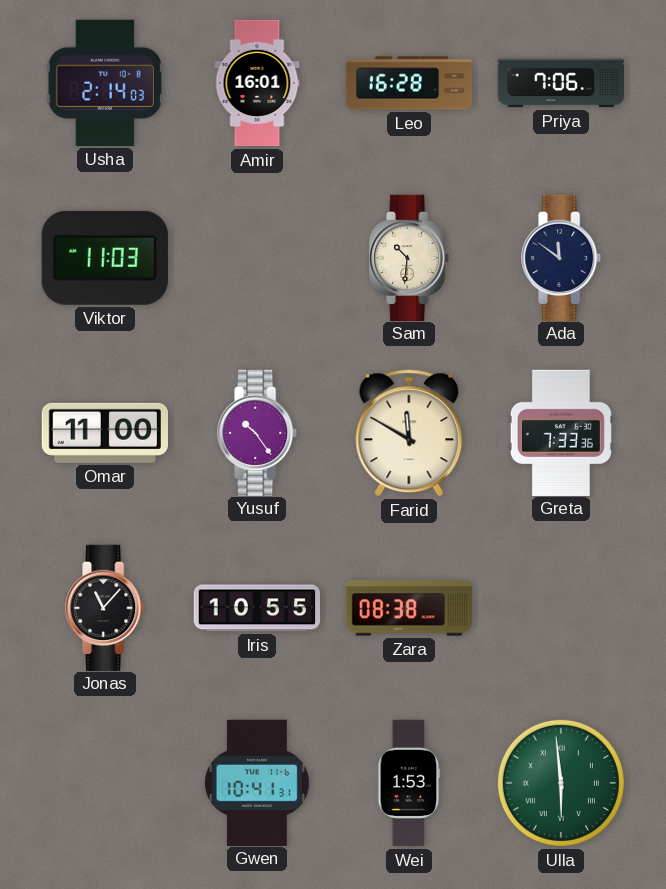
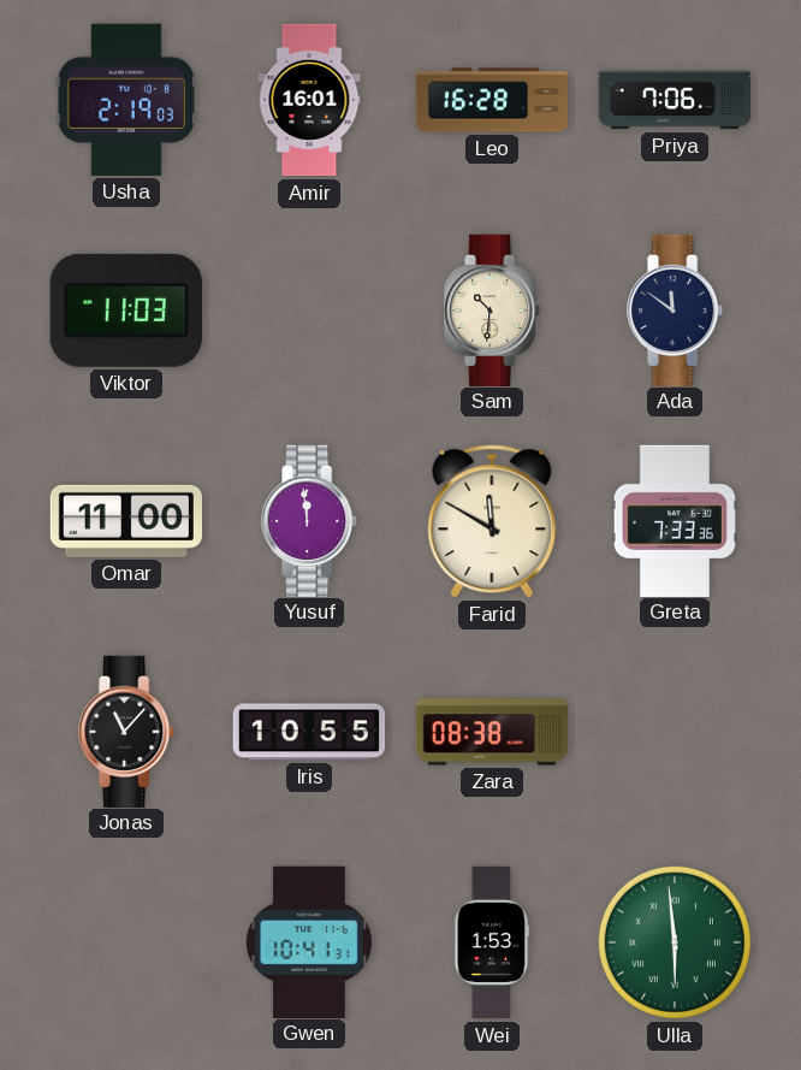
Usha: 2:14 -> 2:19
Yusuf: 10:24 -> 11:59
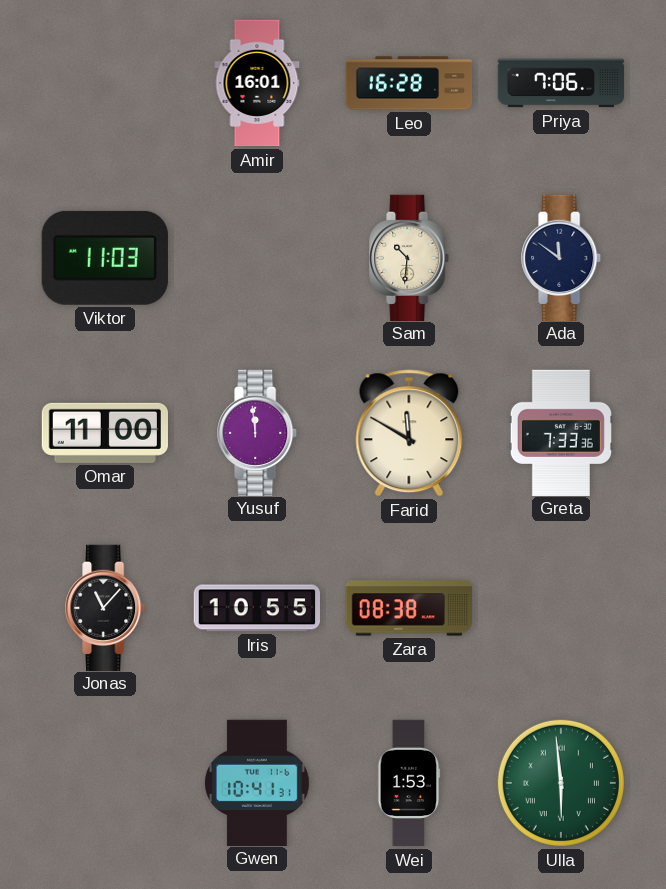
Usha: 2:19 -> none
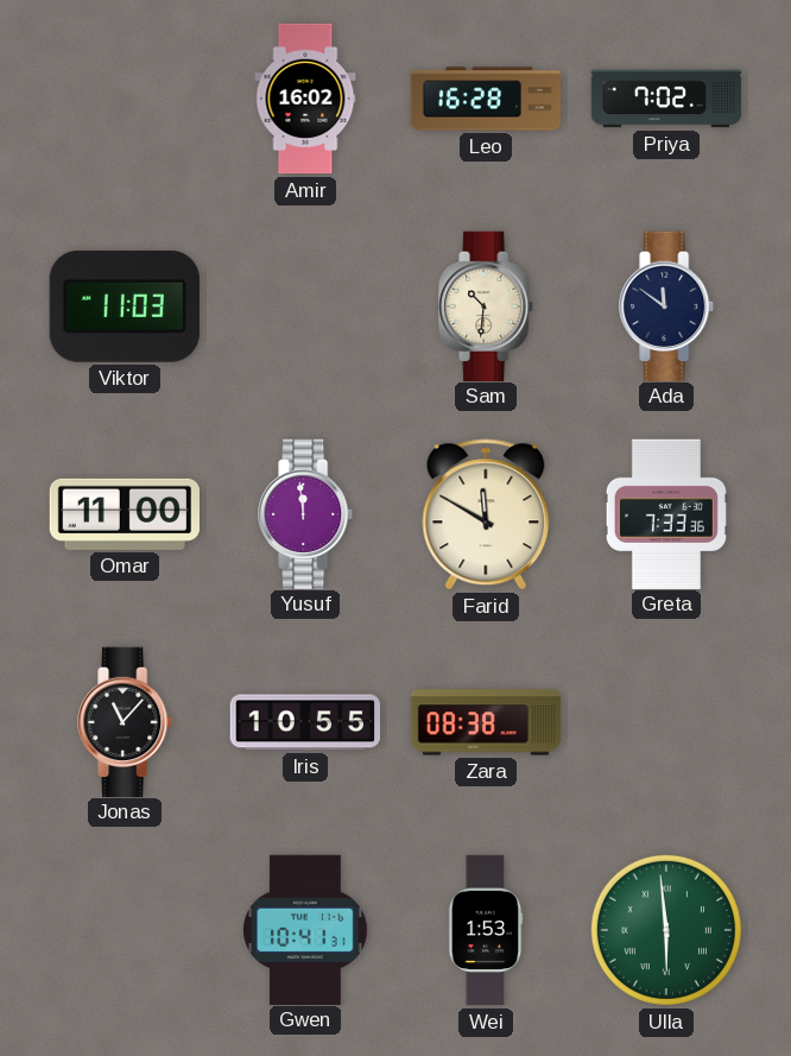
Amir: 16:01 -> 16:02
Priya: 7:06 -> 7:02
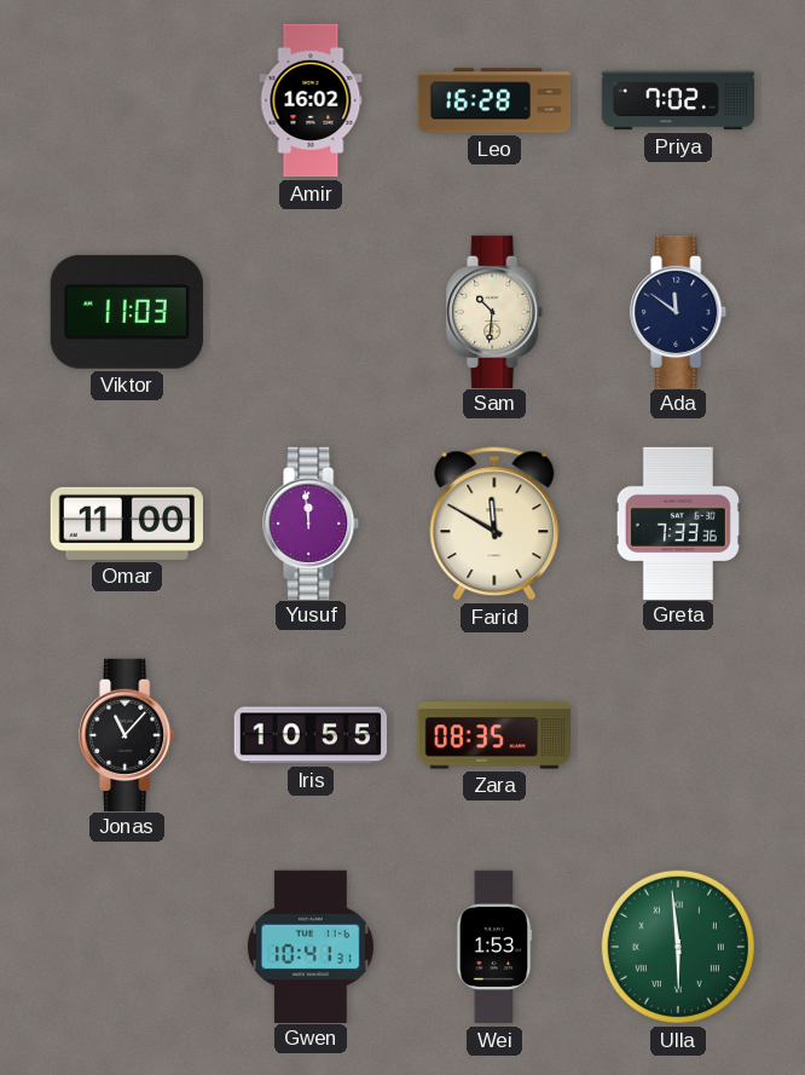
Zara: 08:38 -> 08:35
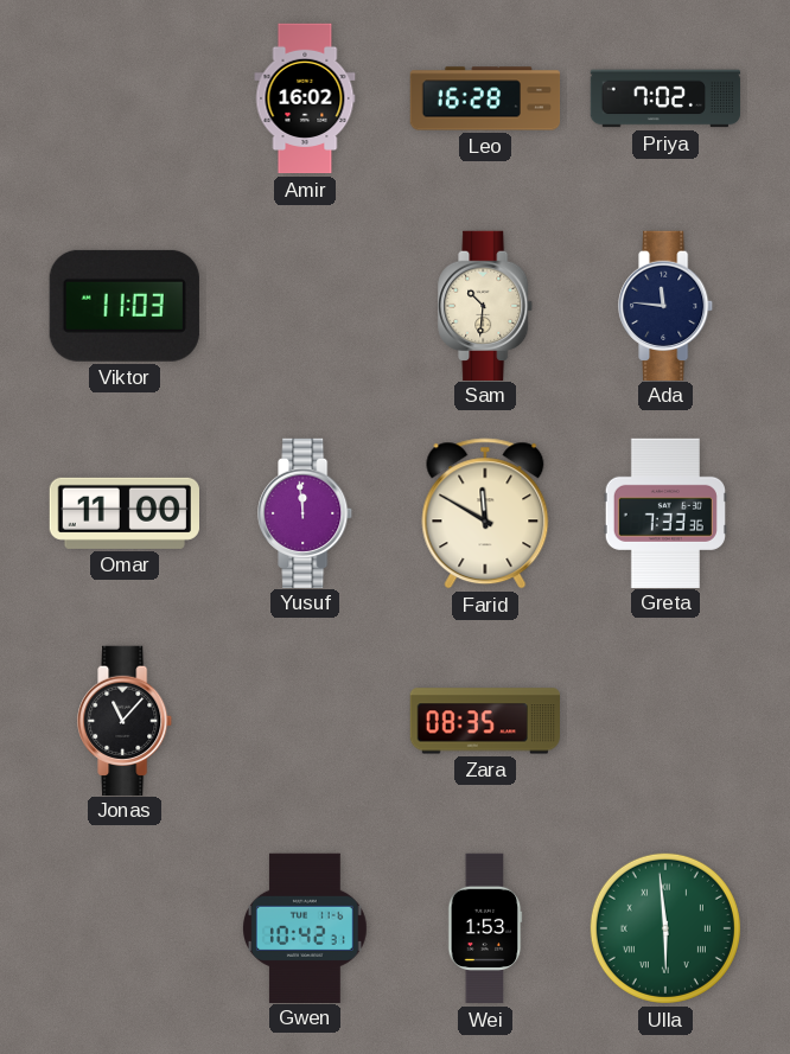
Ada: 11:51 -> 11:46
Iris: 10:55 -> none
Gwen: 10:41 -> 10:42
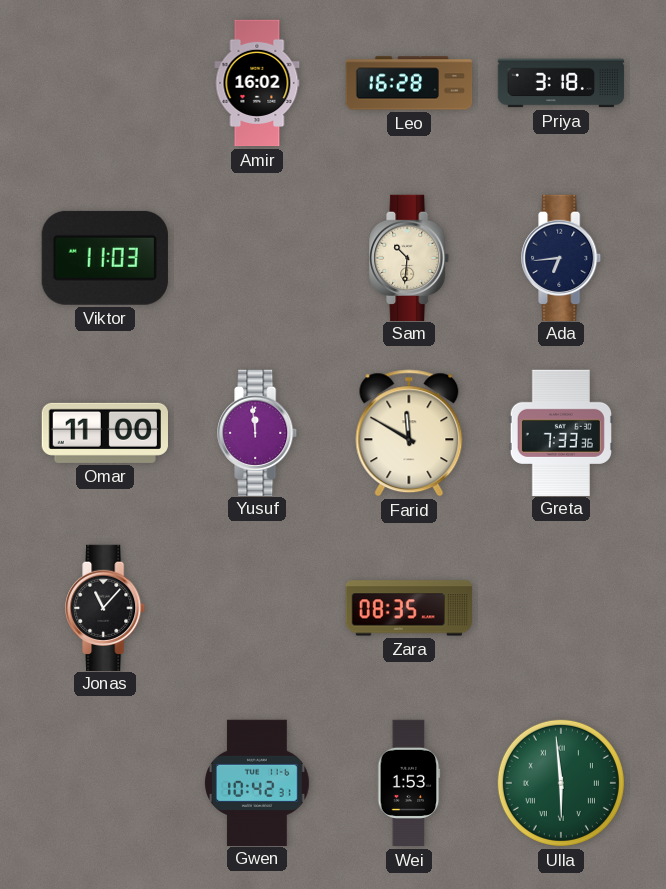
Priya: 7:02 -> 3:18
Ada: 11:46 -> 6:44
